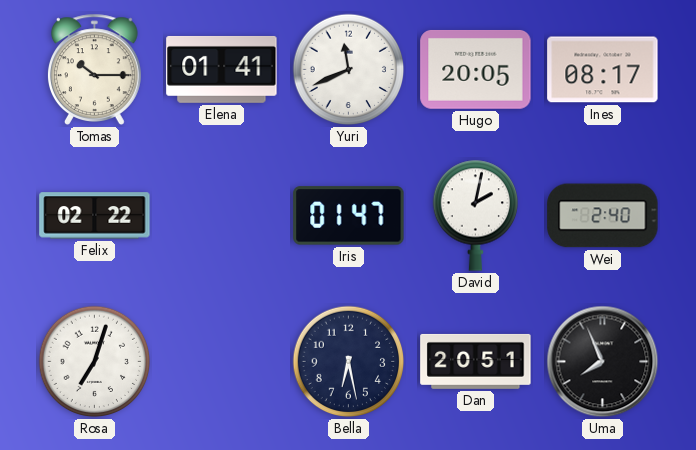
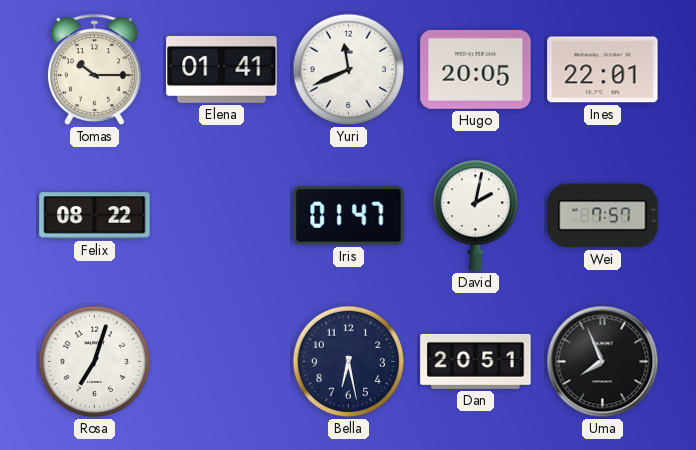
Ines: 08:17 -> 22:01
Felix: 02:22 -> 08:22
Wei: 2:40 -> 7:57
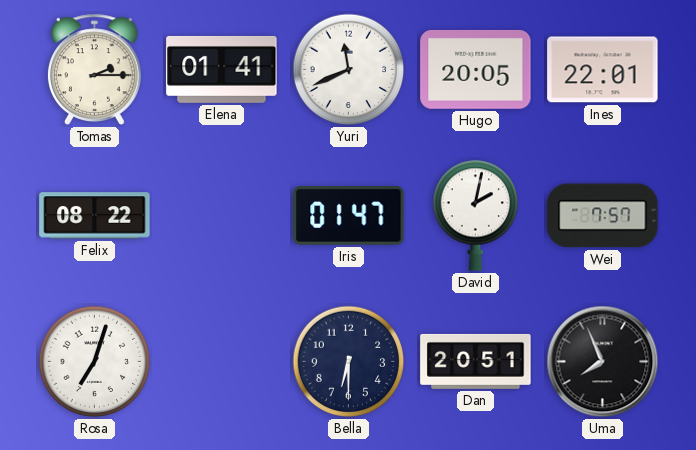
Tomas: 10:15 -> 2:15
Bella: 6:28 -> 6:30
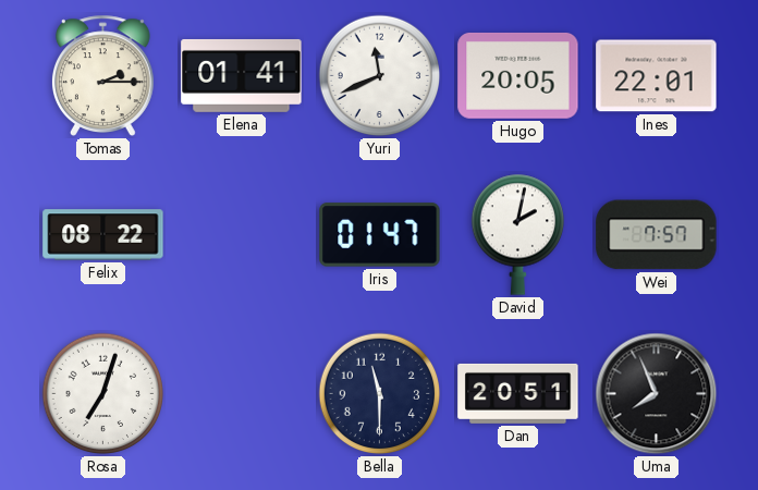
Bella: 6:30 -> 11:30
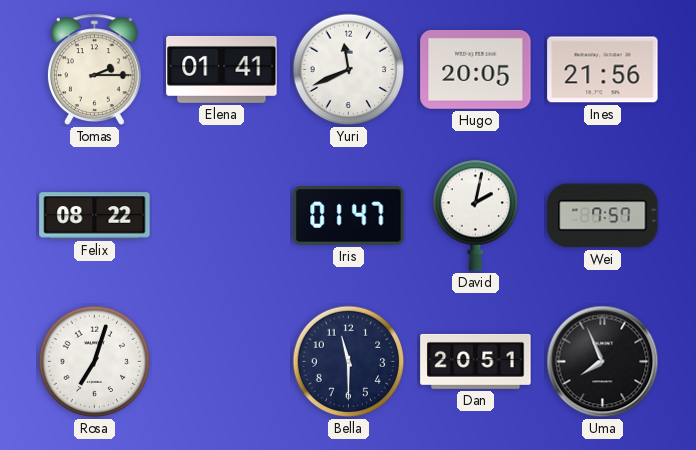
Ines: 22:01 -> 21:56
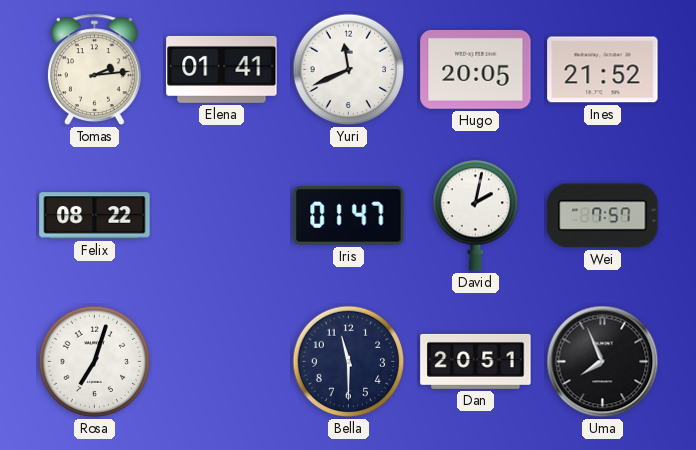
Tomas: 2:15 -> 2:14
Ines: 21:56 -> 21:52
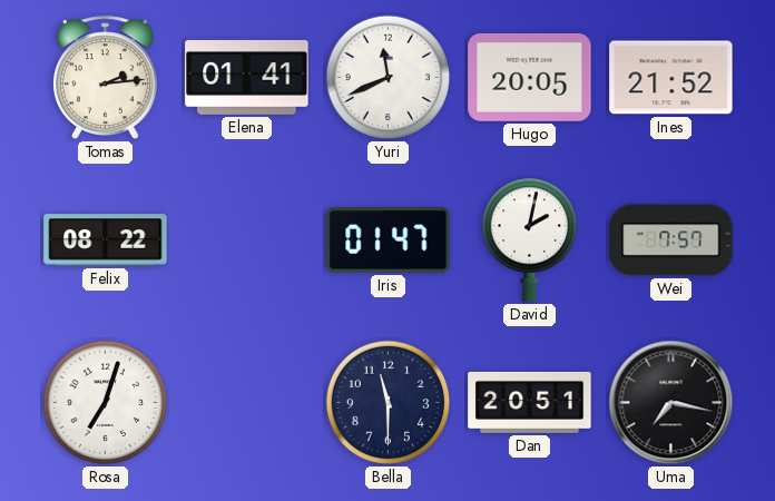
Uma: 7:56 -> 7:17
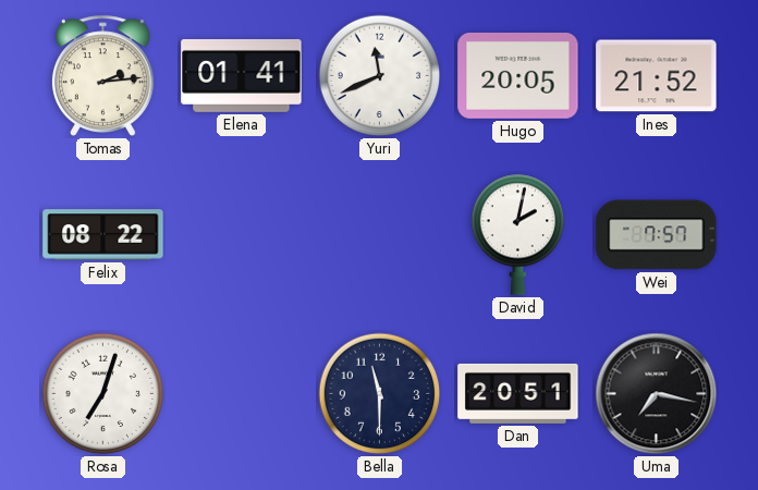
Iris: 01:47 -> none
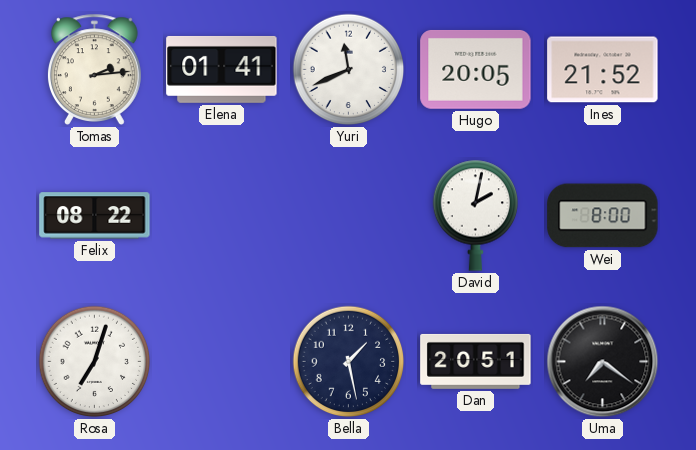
Wei: 7:57 -> 8:00
Bella: 11:30 -> 1:28
Uma: 7:17 -> 7:21
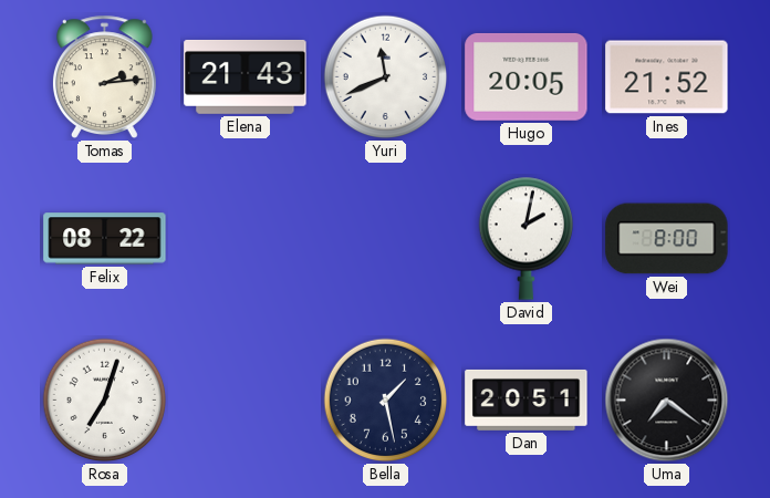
Elena: 01:41 -> 21:43
